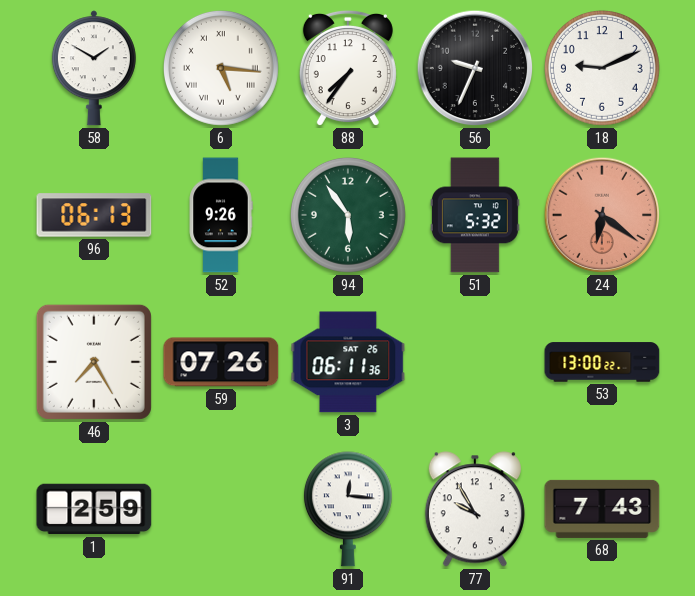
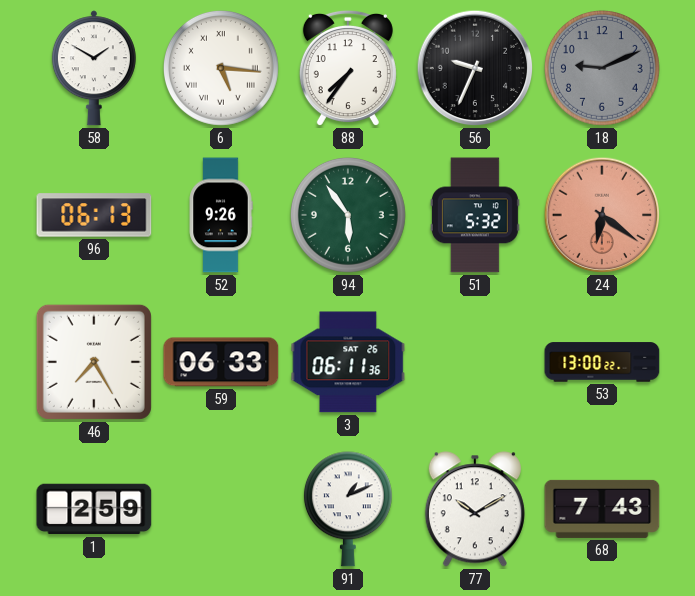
18 dial: white -> grey
59: 07:26 -> 06:33
91: 12:16 -> 1:11
77: 9:55 -> 10:10
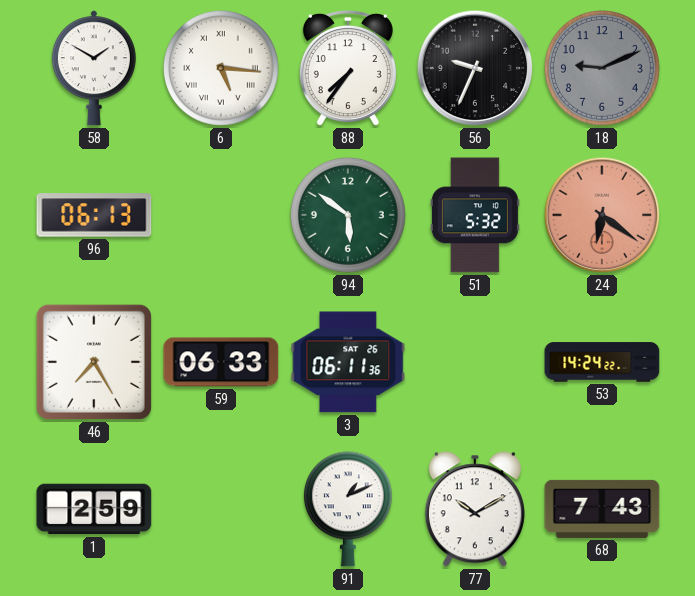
52: 9:26 -> none
94: 5:54 -> 5:51
53: 13:00 -> 14:24
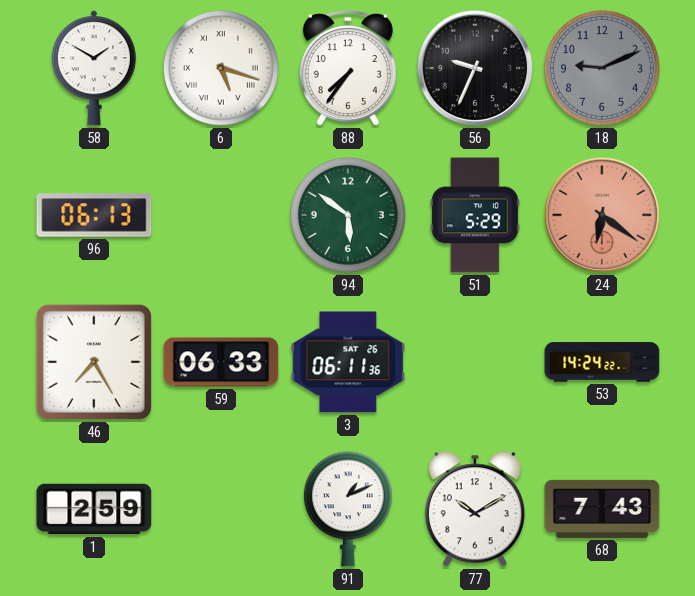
6: 5:16 -> 5:18
51: 5:32 -> 5:29
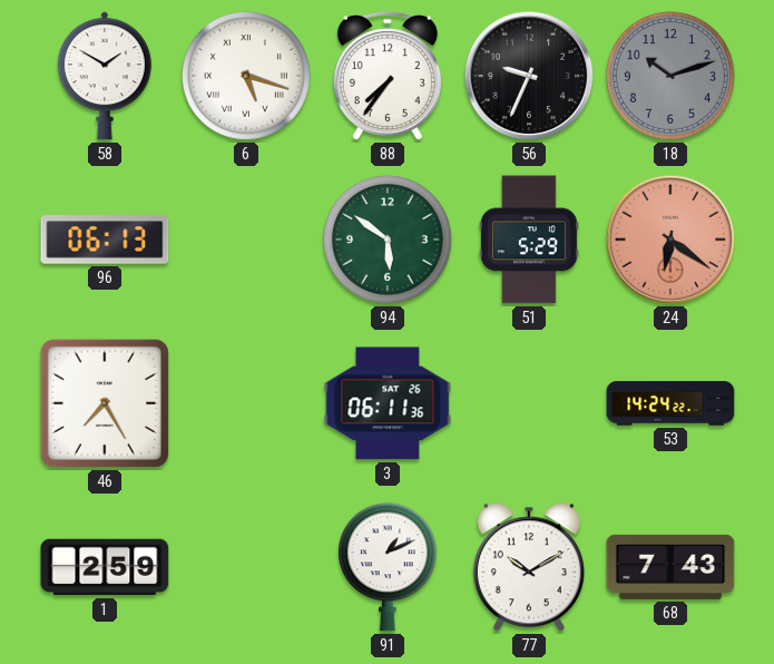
18: 9:11 -> 10:12
59: 06:33 -> none
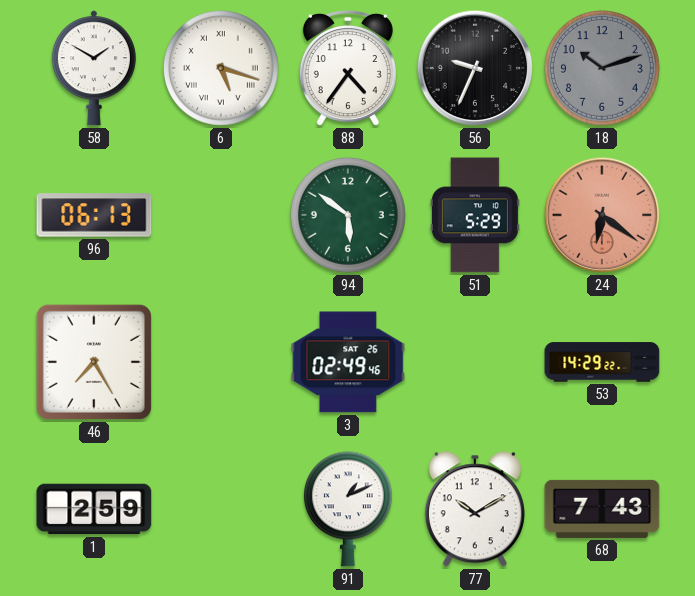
88: 7:36 -> 4:36
3: 06:11 -> 02:49
53: 14:24 -> 14:29
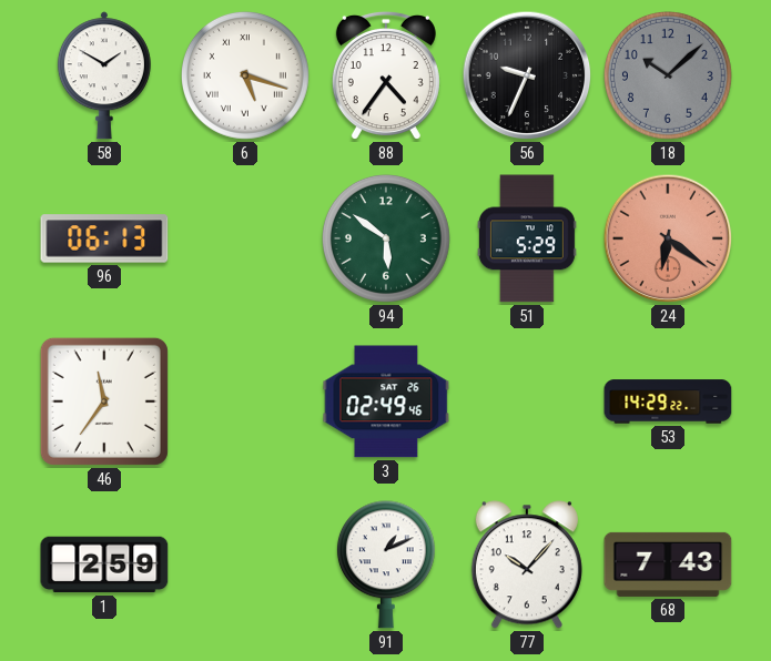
18: 10:12 -> 10:08
46: 7:25 -> 11:36
77: 10:10 -> 10:07
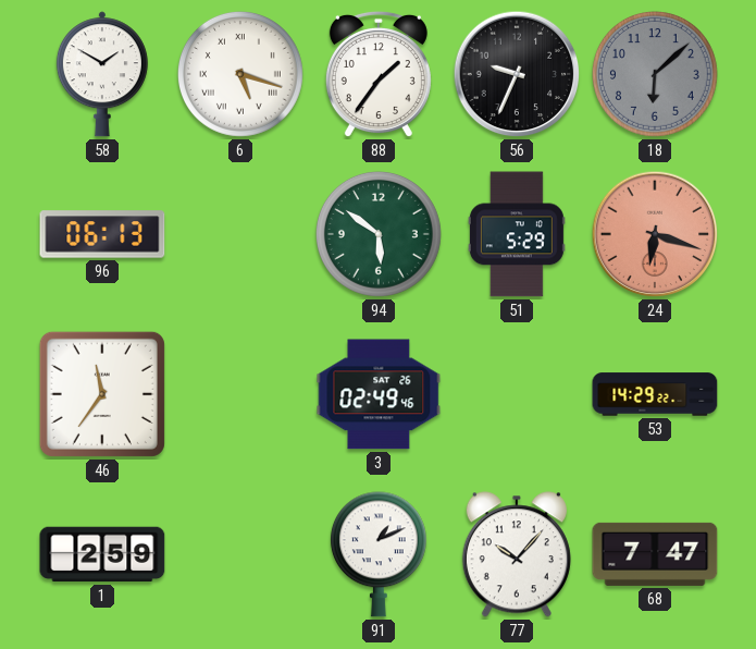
88: 4:36 -> 1:36
18: 10:08 -> 6:08
24: 6:21 -> 6:18
68: 7:43 -> 7:47
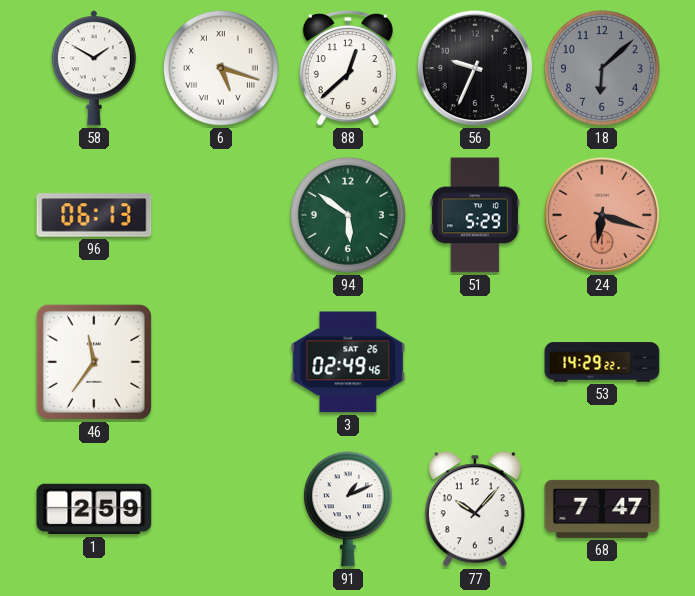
88: 1:36 -> 12:38
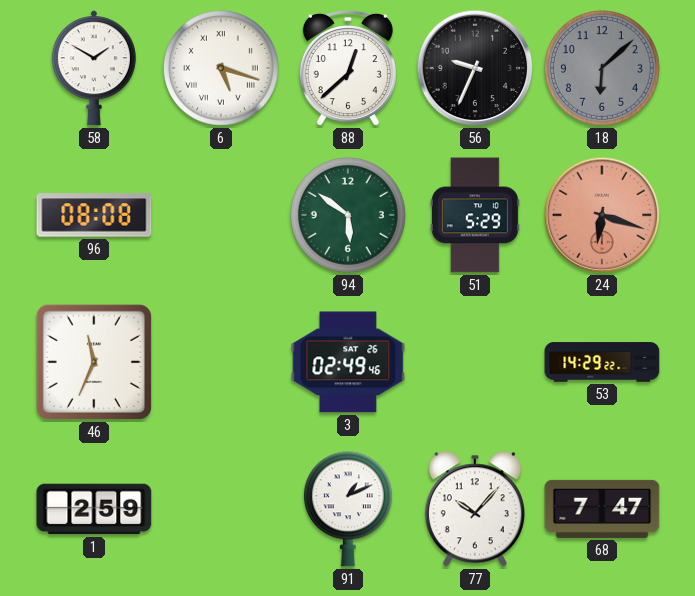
96: 06:13 -> 08:08
46: 11:36 -> 11:34
